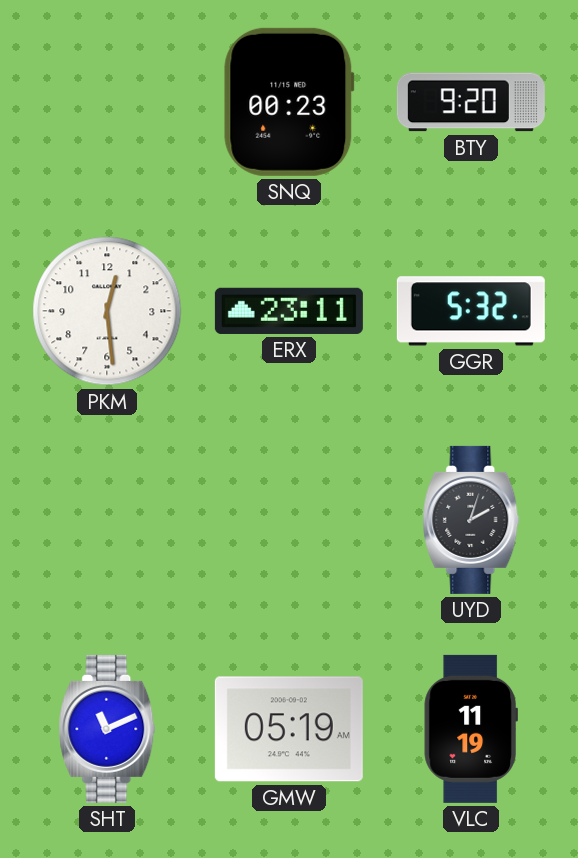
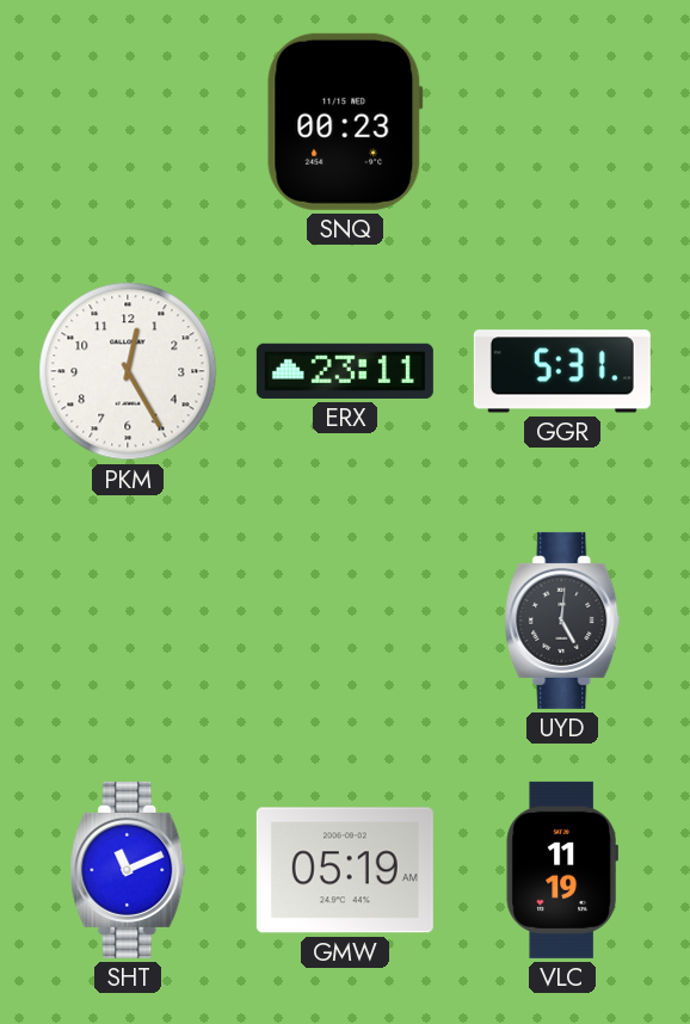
BTY: 9:20 -> none
PKM: 12:29 -> 12:25
GGR: 5:32 -> 5:31
UYD: 2:03 -> 5:01
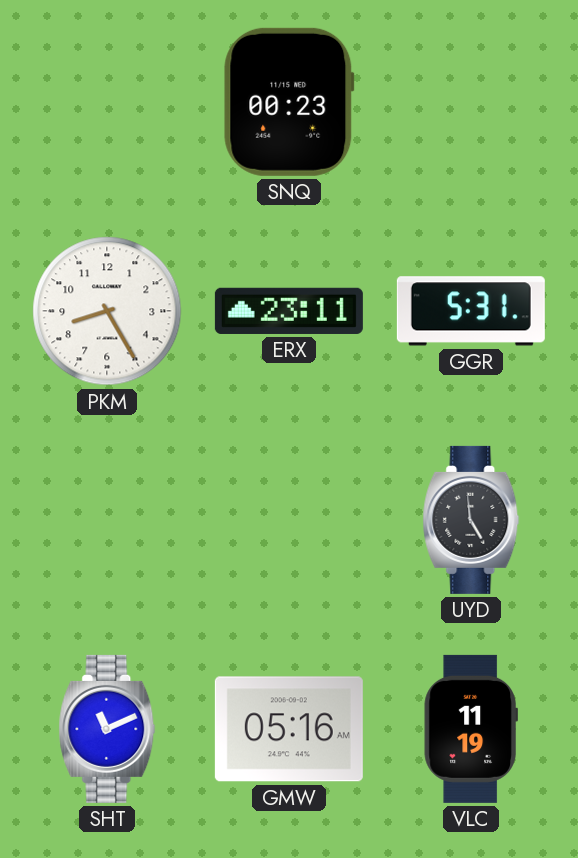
PKM: 12:25 -> 8:25
UYD: 5:01 -> 4:59
GMW: 05:19 -> 05:16
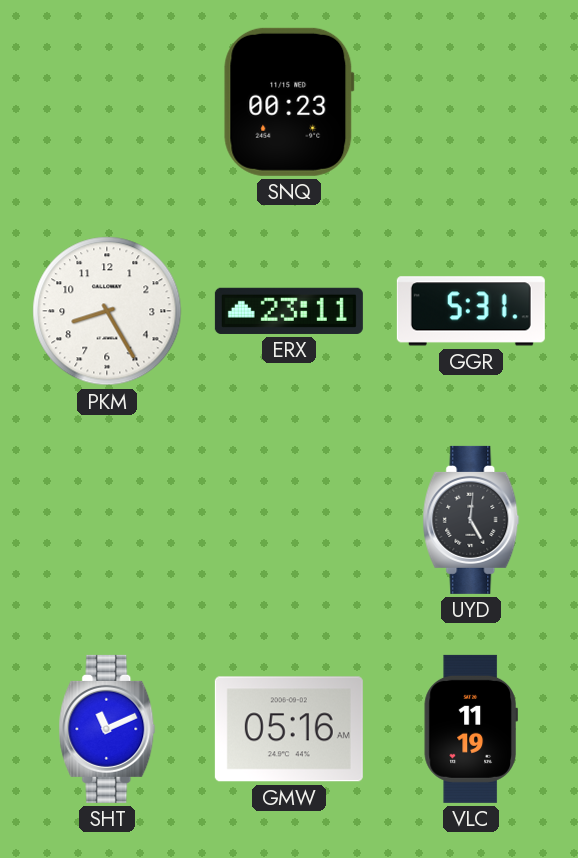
UYD: 4:59 -> 5:01
